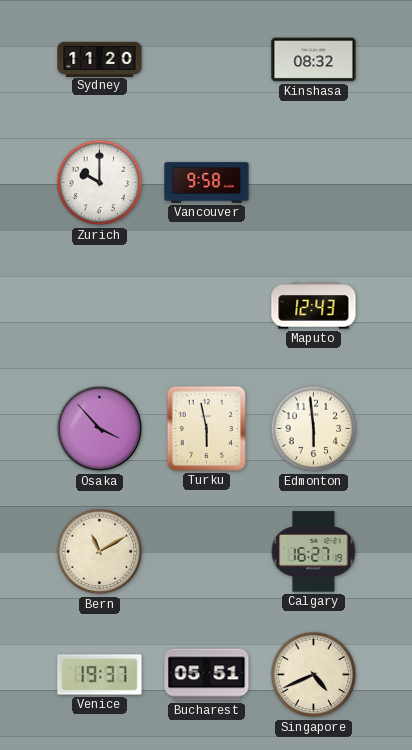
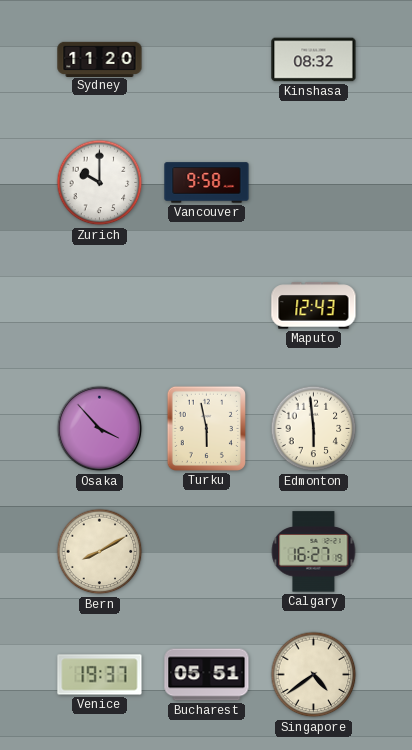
Bern: 11:10 -> 8:10
Singapore: 4:41 -> 4:39
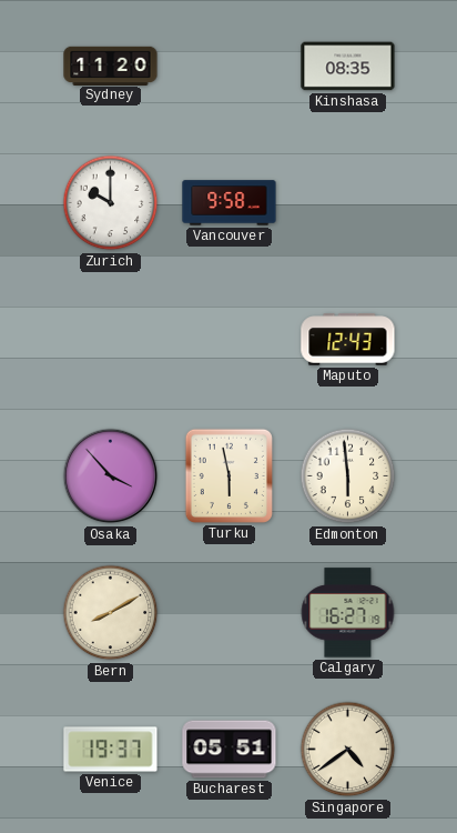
Kinshasa: 08:32 -> 08:35
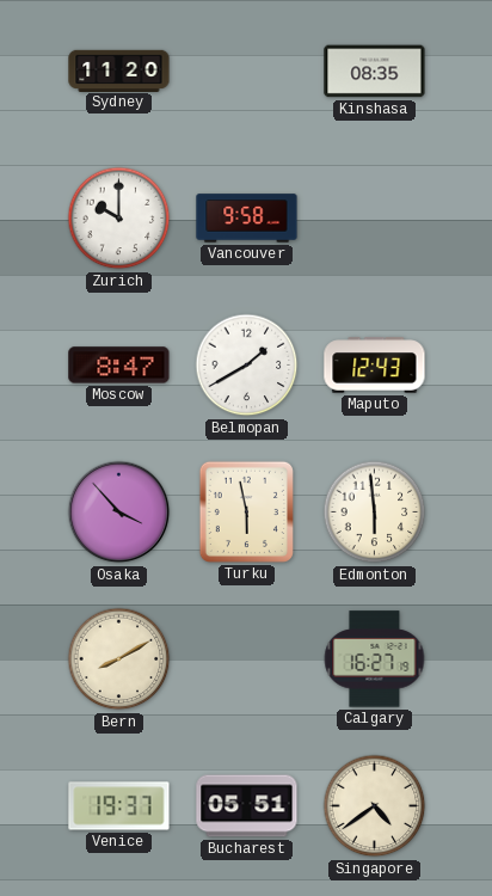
Moscow: none -> 8:47
Belmopan: none -> 1:40
